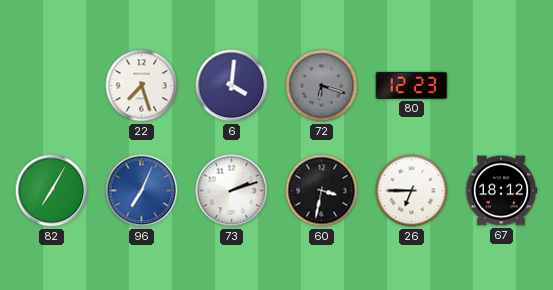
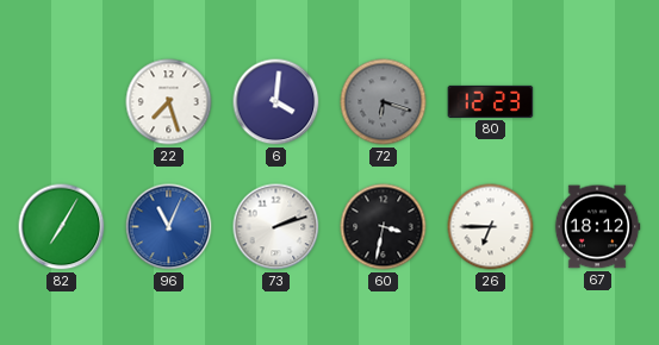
96: 7:04 -> 11:04
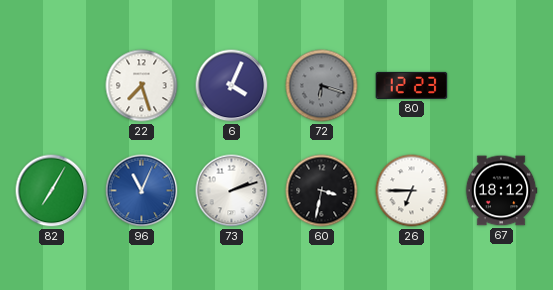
6: 4:01 -> 4:04
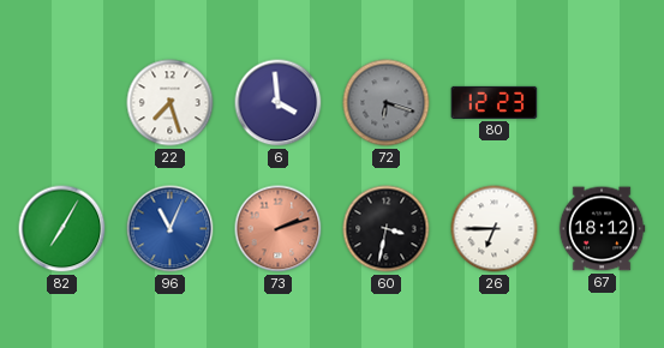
6: 4:04 -> 3:59
73 dial: white -> salmon
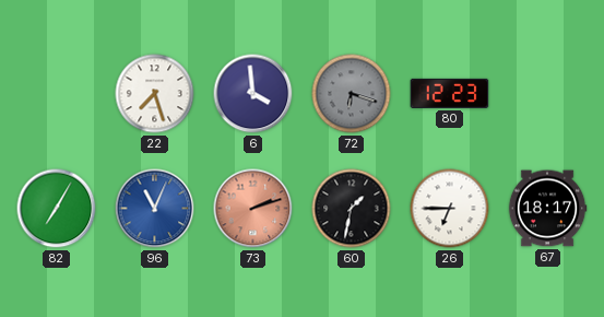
60: 3:32 -> 1:32
67: 18:12 -> 18:17
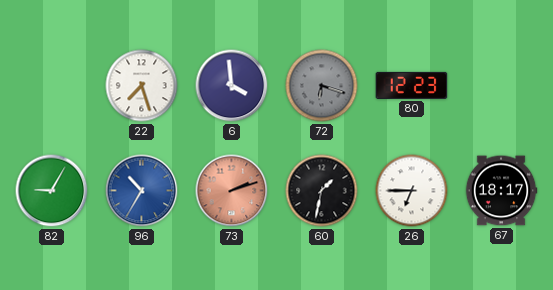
82: 7:05 -> 9:05
96: 11:04 -> 10:35
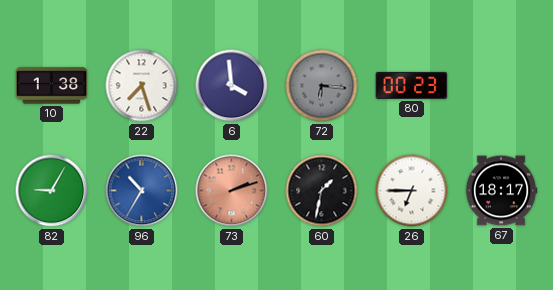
10: none -> 1:38
72: 6:18 -> 6:16
80: 12:23 -> 00:23
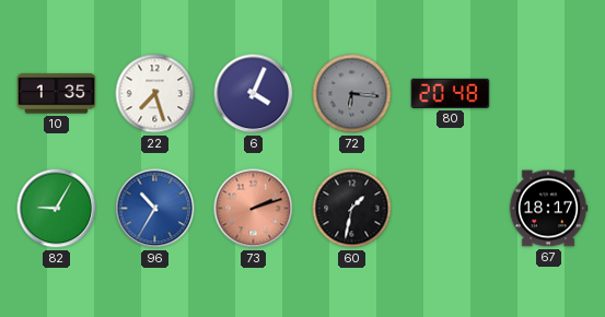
10: 1:38 -> 1:35
6: 3:59 -> 4:04
80: 00:23 -> 20:48
26: 6:45 -> none
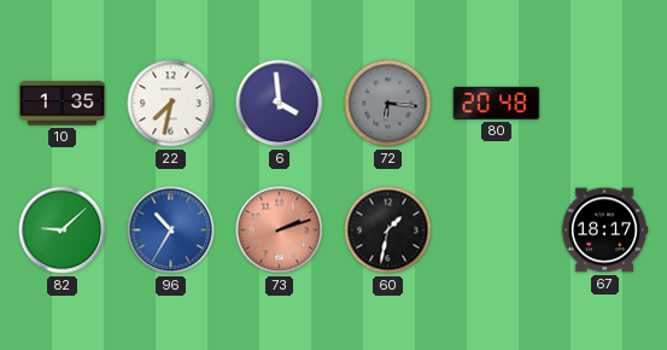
22: 7:27 -> 7:32
6: 4:04 -> 3:59
82: 9:05 -> 9:08
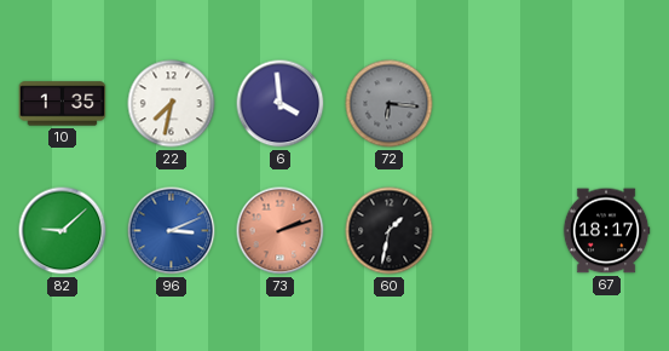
80: 20:48 -> none
96: 10:35 -> 3:11
